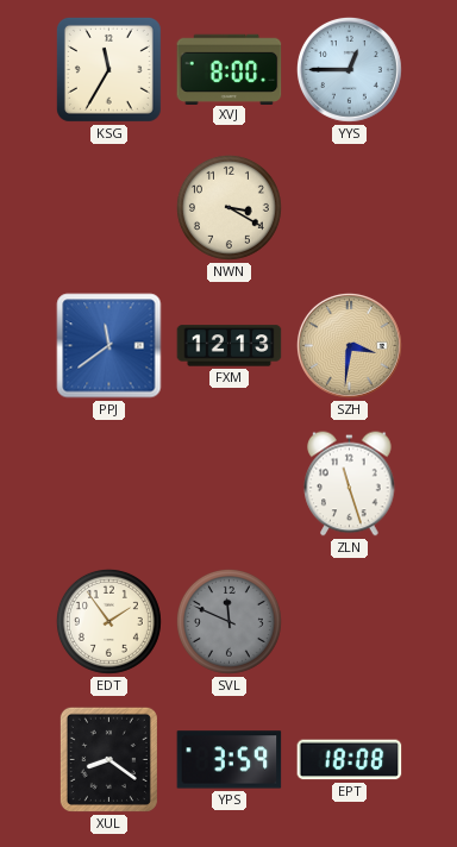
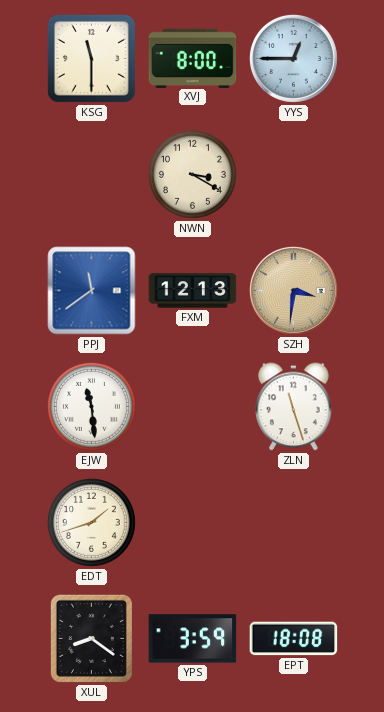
KSG: 11:35 -> 11:30
EJW: none -> 11:29
EDT: 1:54 -> 1:42
SVL: 11:49 -> none
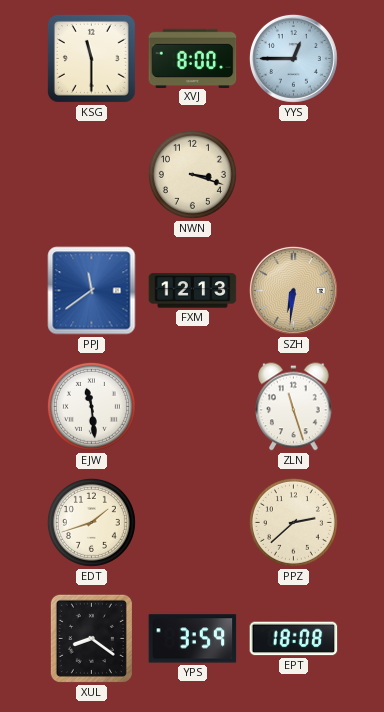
NWN: 3:20 -> 3:18
SZH: 3:31 -> 6:31
PPZ: none -> 2:38
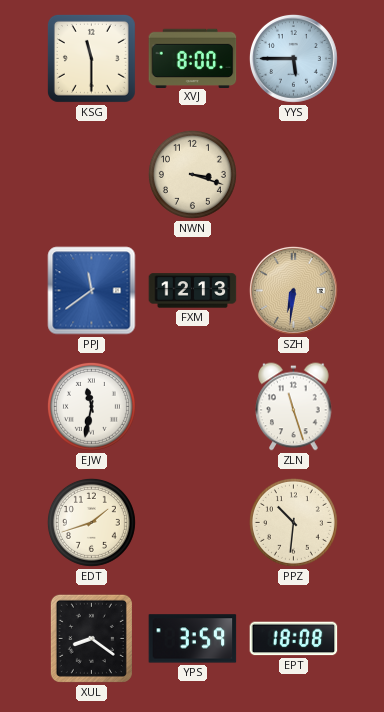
YYS: 12:45 -> 5:45
EJW: 11:29 -> 11:32
PPZ: 2:38 -> 10:31
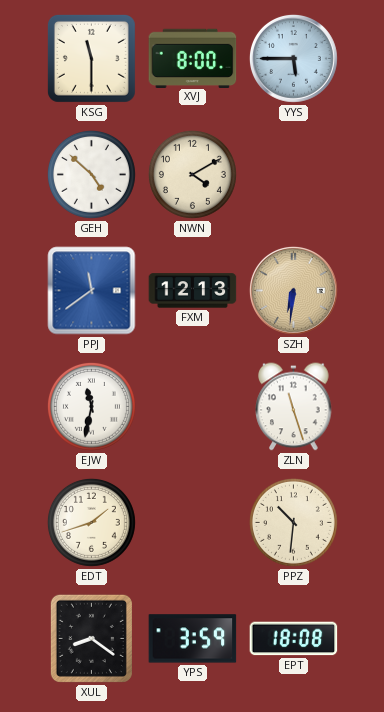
GEH: none -> 4:52
NWN: 3:18 -> 4:10
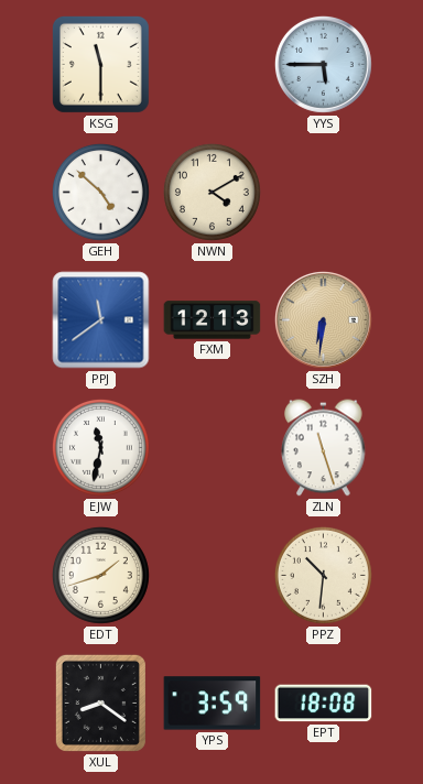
XVJ: 8:00 -> none
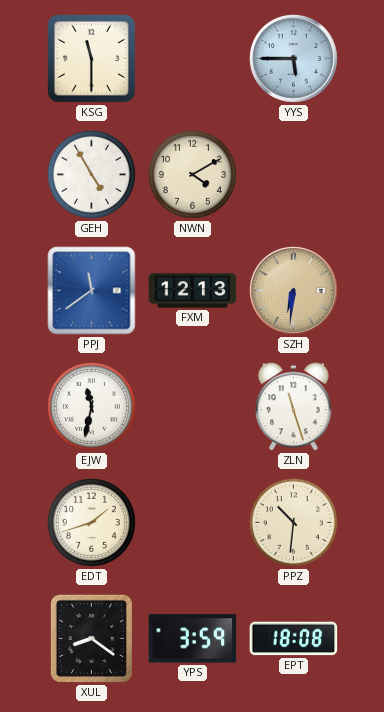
GEH: 4:52 -> 4:55
